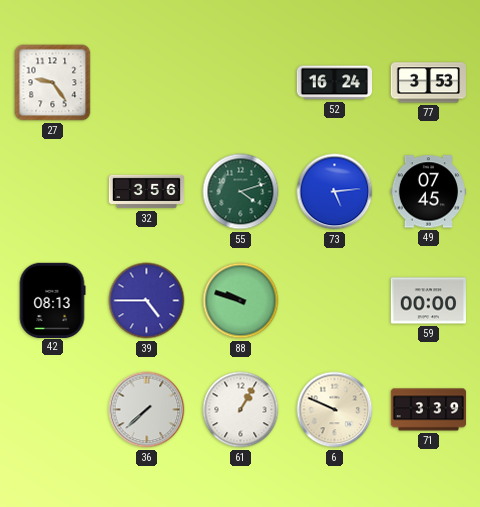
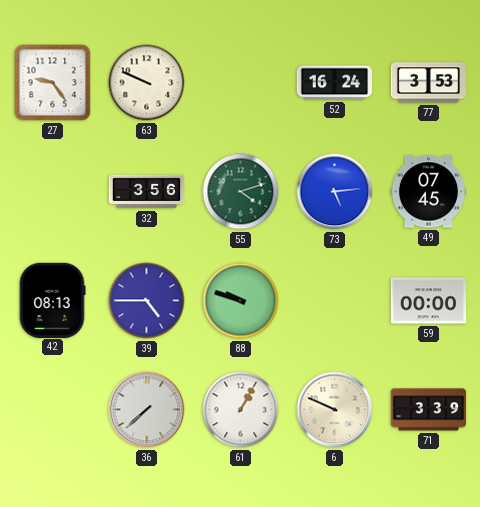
63: none -> 9:49
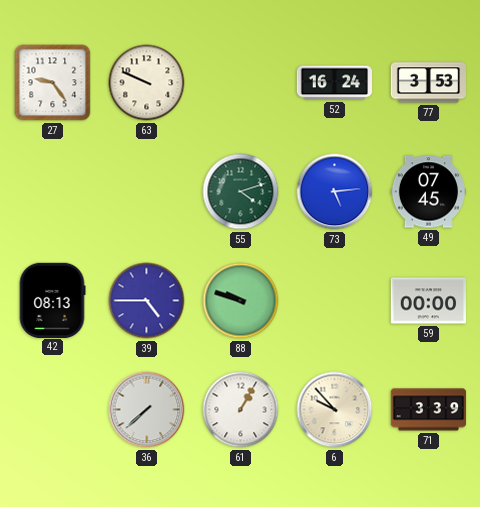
32: 3:56 -> none
6: 9:49 -> 9:53
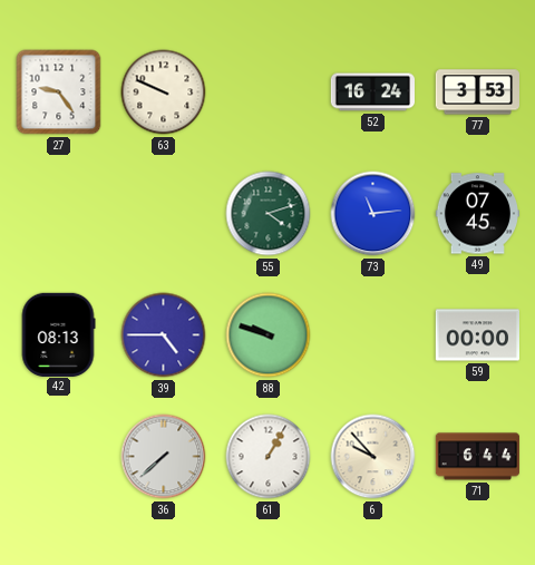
73: 5:14 -> 11:14
71: 3:39 -> 6:44
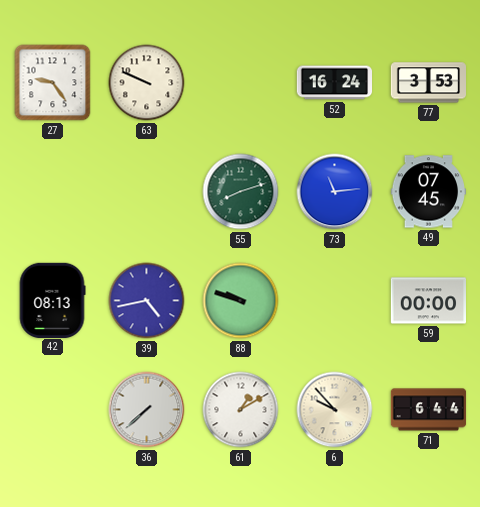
55: 4:12 -> 8:12
39: 4:45 -> 4:43
61: 1:05 -> 1:10
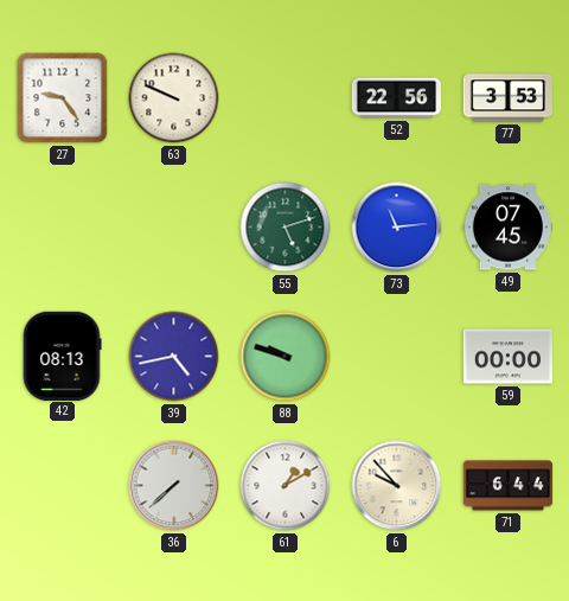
52: 16:24 -> 22:56
55: 8:12 -> 5:12
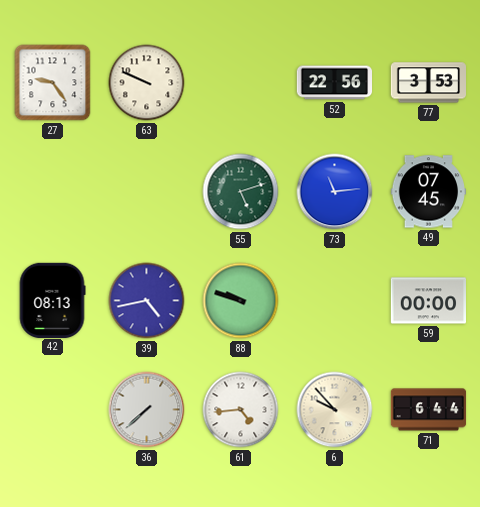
61: 1:10 -> 4:44
